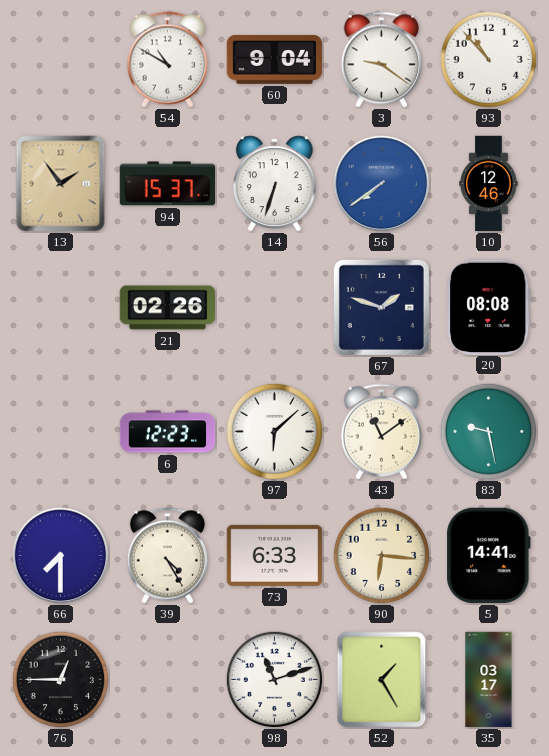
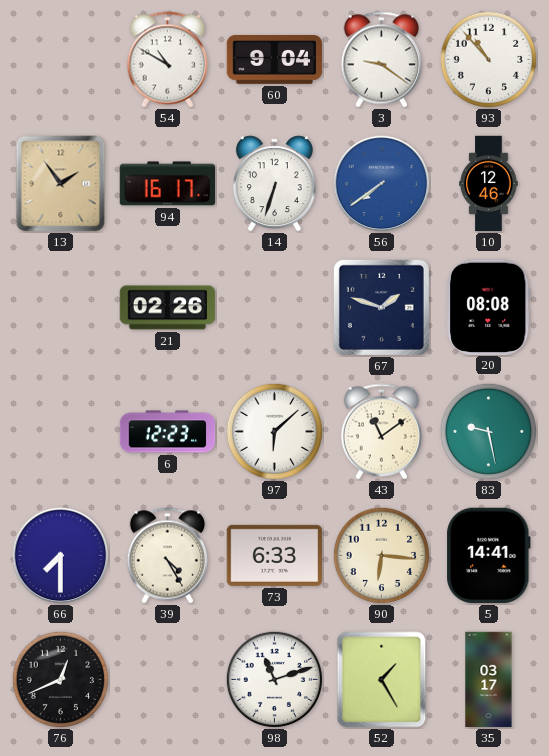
94: 15:37 -> 16:17
76: 12:45 -> 12:41
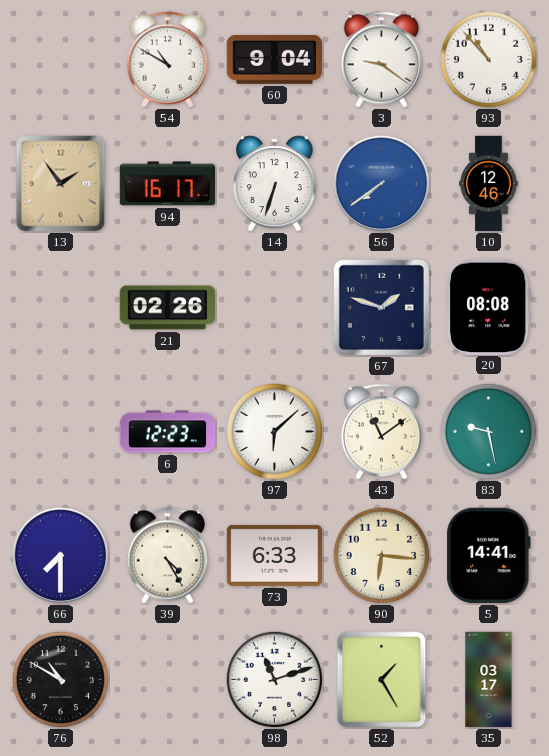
76: 12:41 -> 10:50
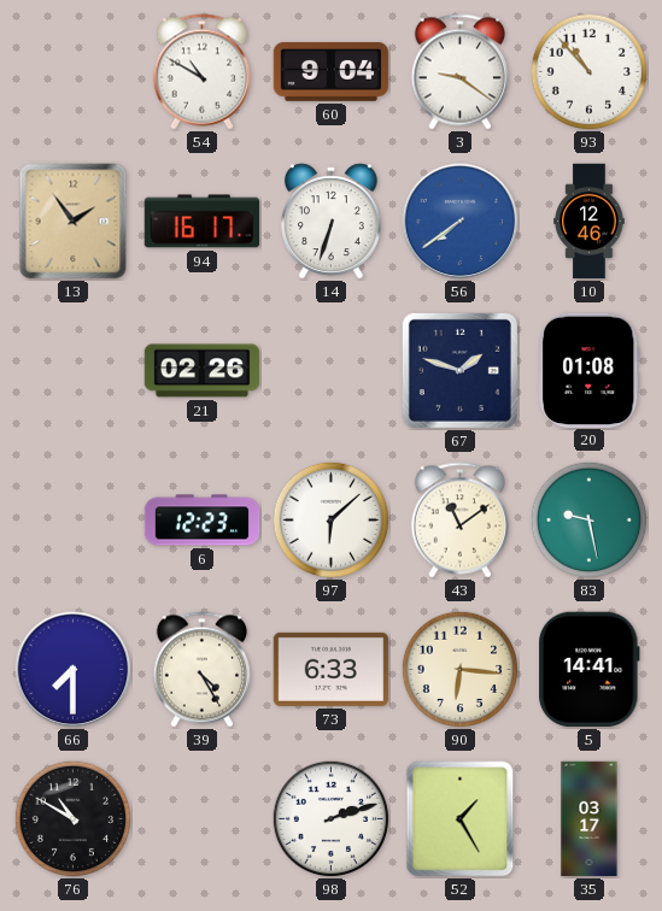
20: 08:08 -> 01:08
98: 11:12 -> 2:12
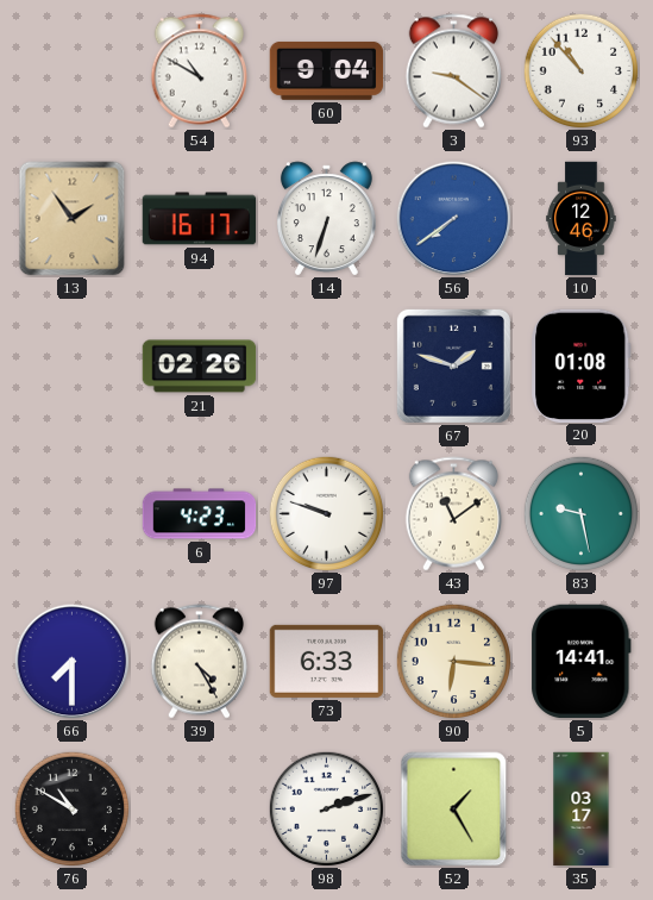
6: 12:23 -> 4:23
97: 6:08 -> 9:48
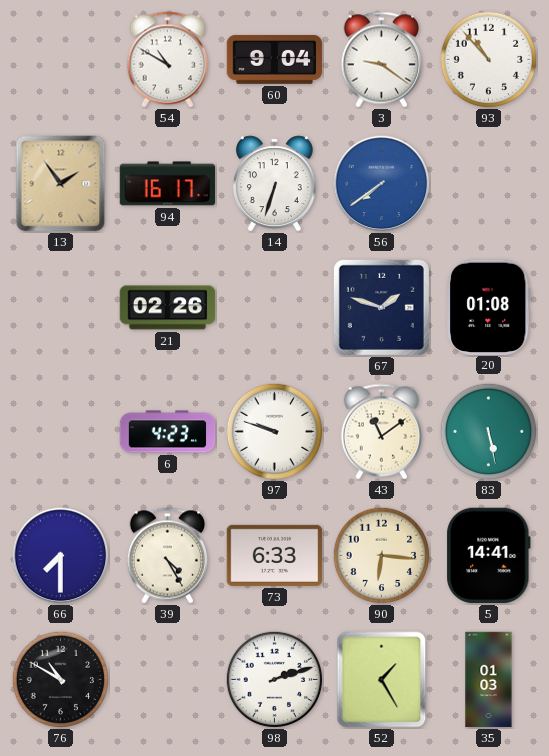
10: 12:46 -> none
83: 9:28 -> 5:28
35: 03:17 -> 01:03
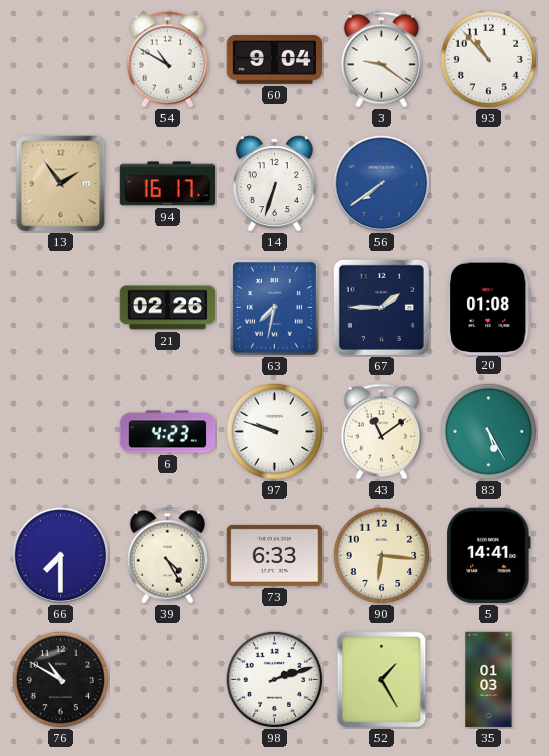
63: none -> 7:32
67: 1:48 -> 1:45
83: 5:28 -> 5:25
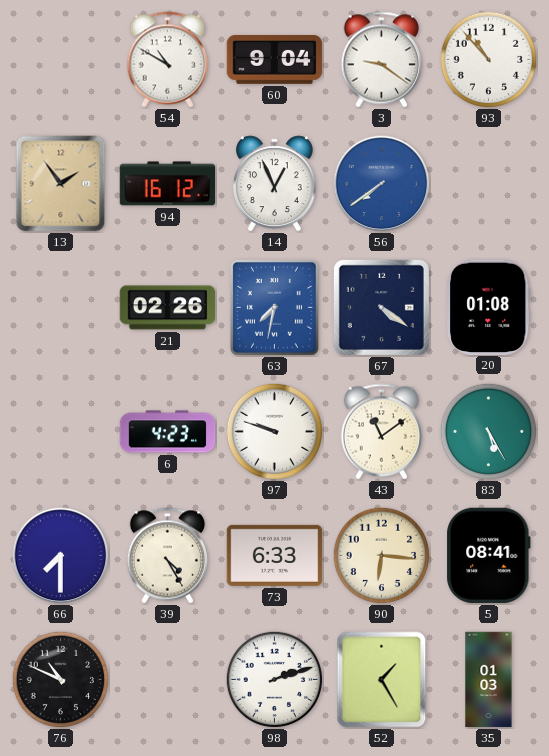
94: 16:17 -> 16:12
14: 6:33 -> 12:56
67: 1:45 -> 4:21
5: 14:41 -> 08:41
76: 10:50 -> 10:49
